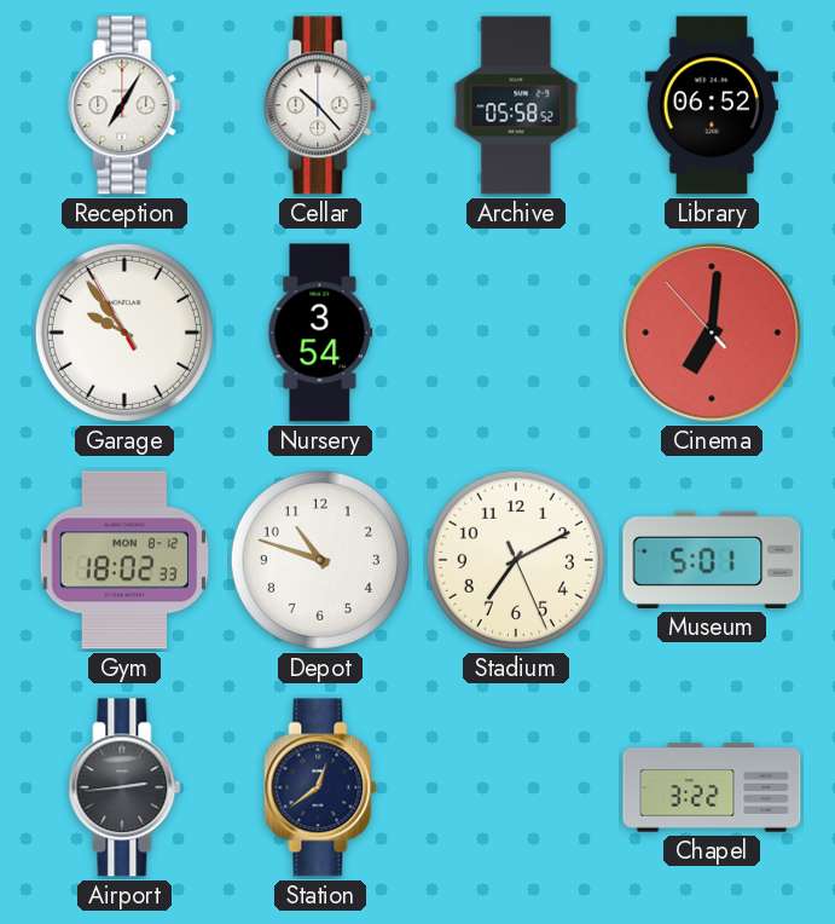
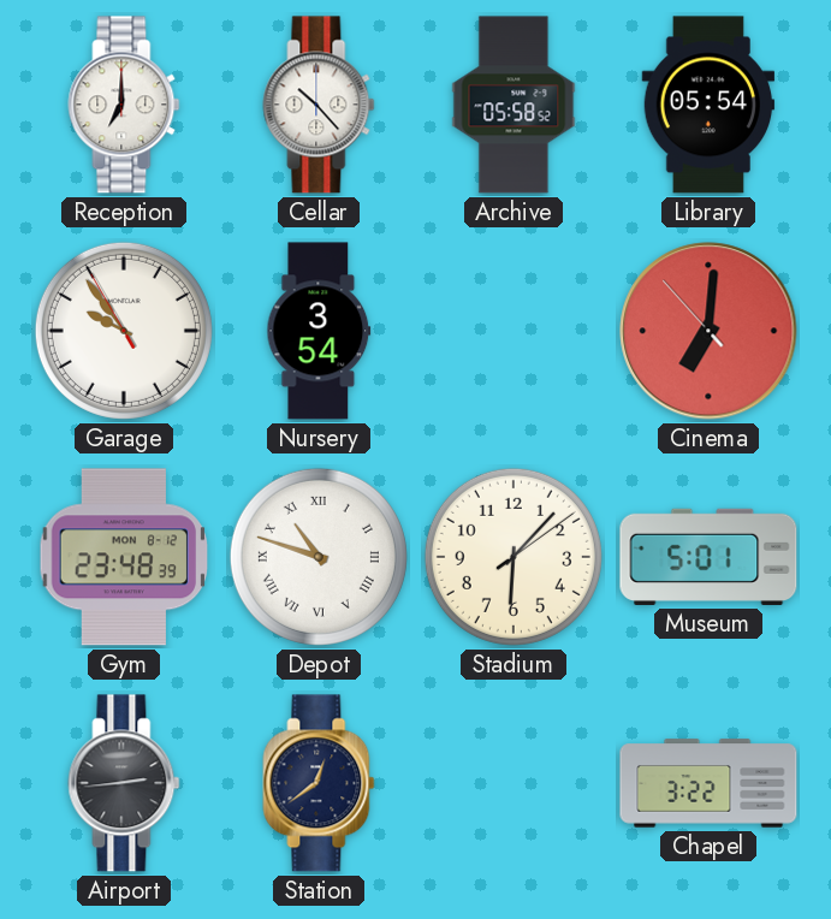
Reception: 7:05 -> 7:00
Library: 06:52 -> 05:54
Gym: 18:02 -> 23:48
Depot numerals: Arabic -> Roman
Stadium: 7:10 -> 6:07
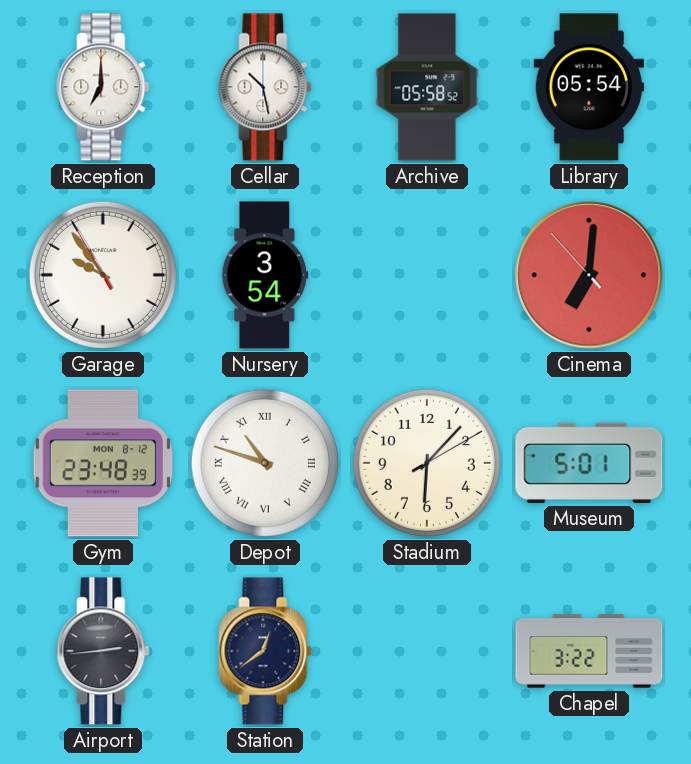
Cellar: 10:23 -> 10:28
Stadium: 6:07:09 -> 6:07:10
